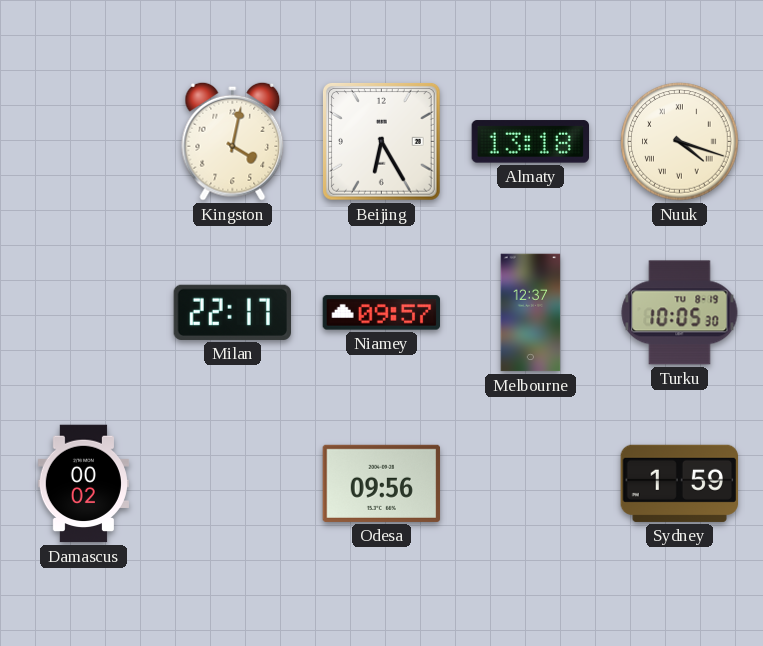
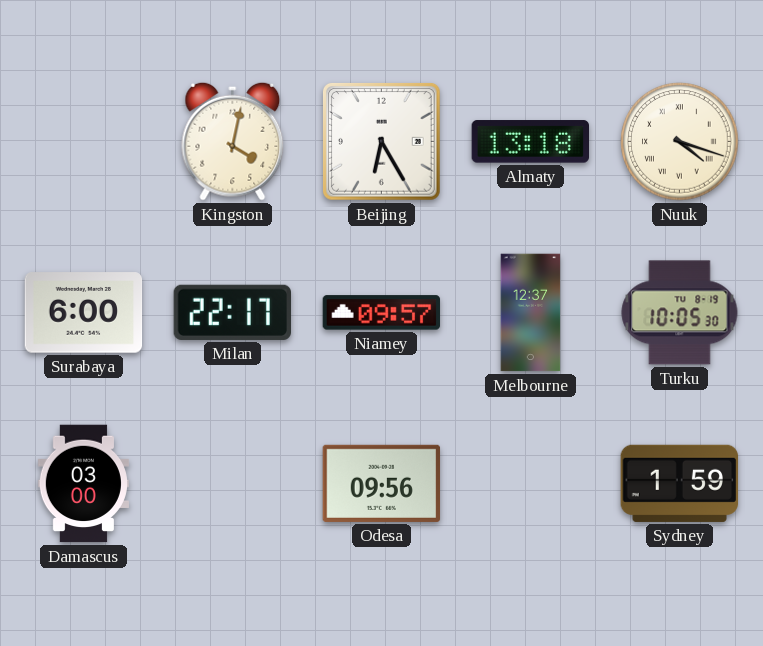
Surabaya: none -> 6:00
Damascus: 00:02 -> 03:00
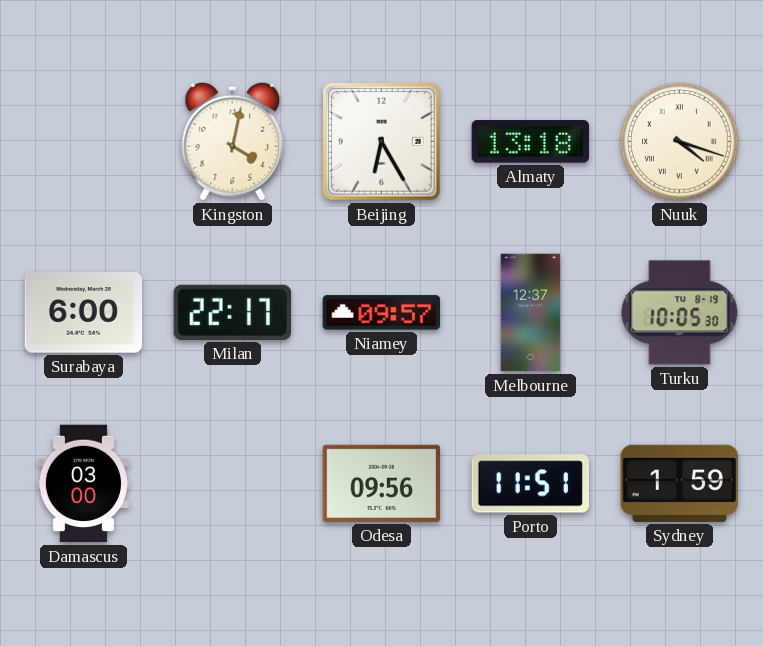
Porto: none -> 11:51
